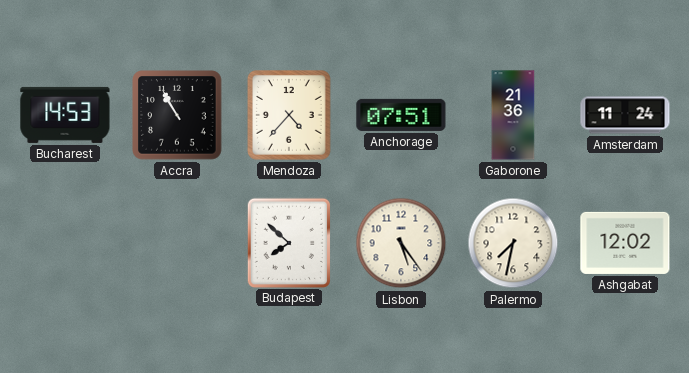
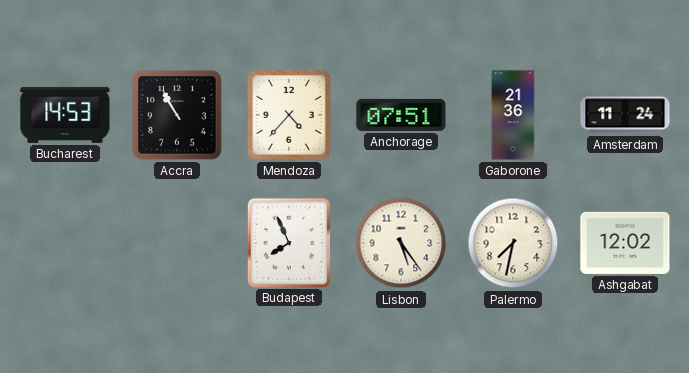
Budapest: 7:52 -> 7:56
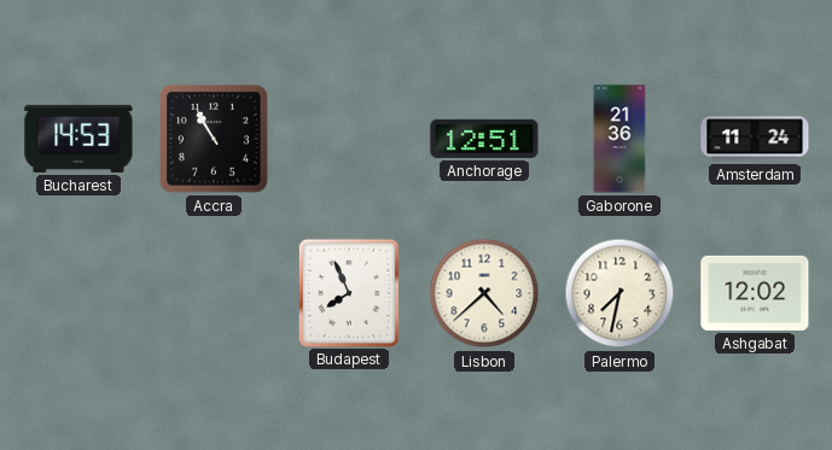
Mendoza: 4:37 -> none
Anchorage: 07:51 -> 12:51
Lisbon: 5:24 -> 4:38
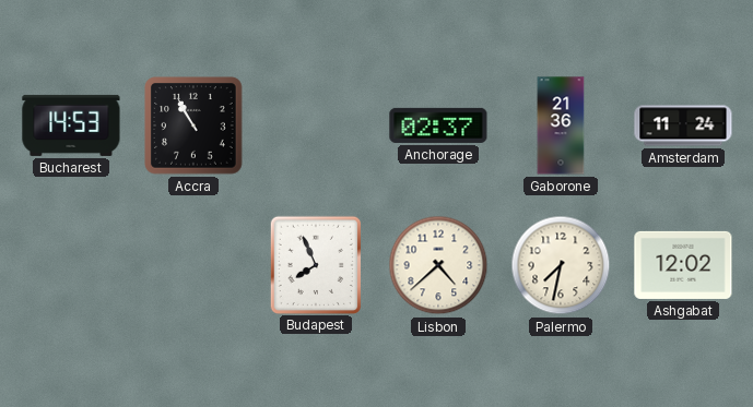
Anchorage: 12:51 -> 02:37
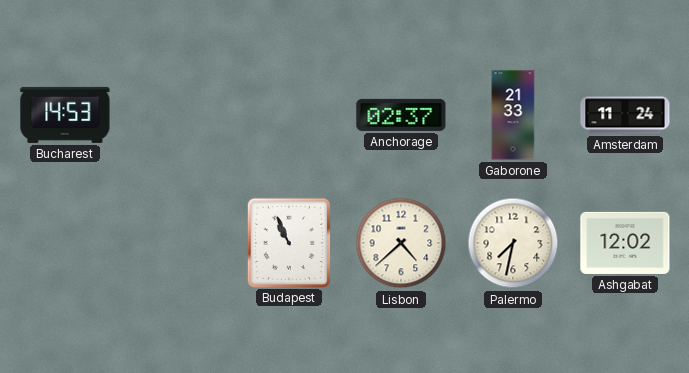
Accra: 10:55 -> none
Gaborone: 21:36 -> 21:33
Budapest: 7:56 -> 10:56
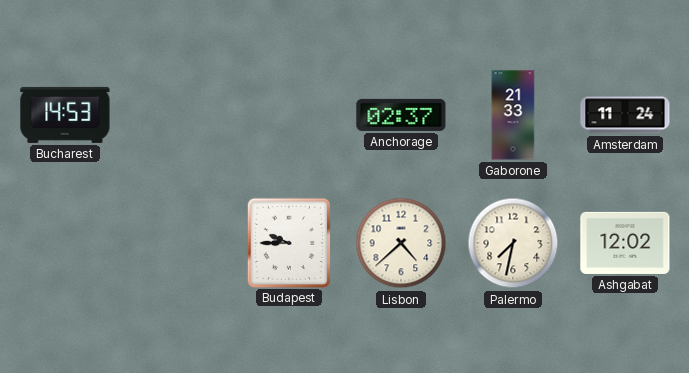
Budapest: 10:56 -> 9:45
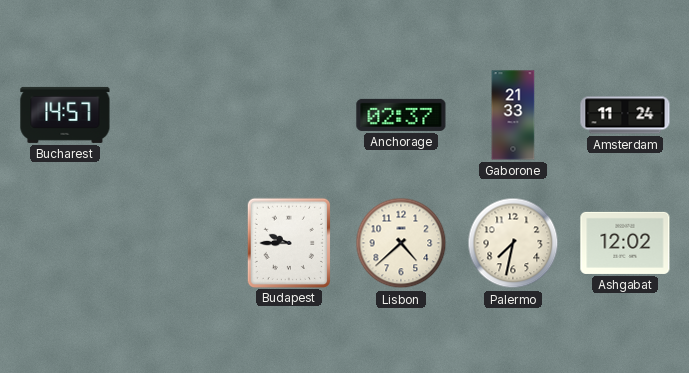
Bucharest: 14:53 -> 14:57
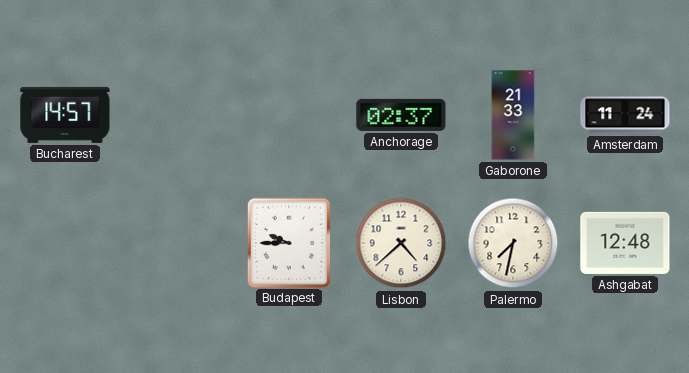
Ashgabat: 12:02 -> 12:48
